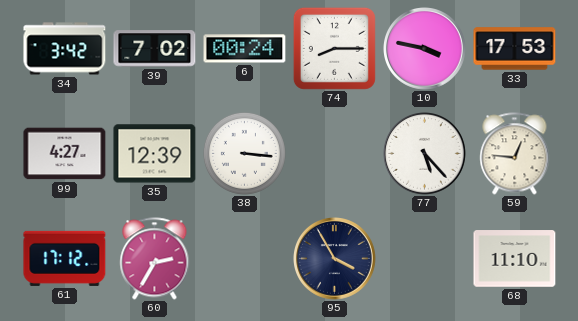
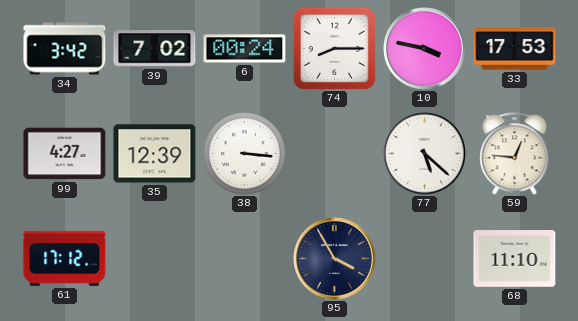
77: 5:23 -> 5:22
60: 2:35 -> none
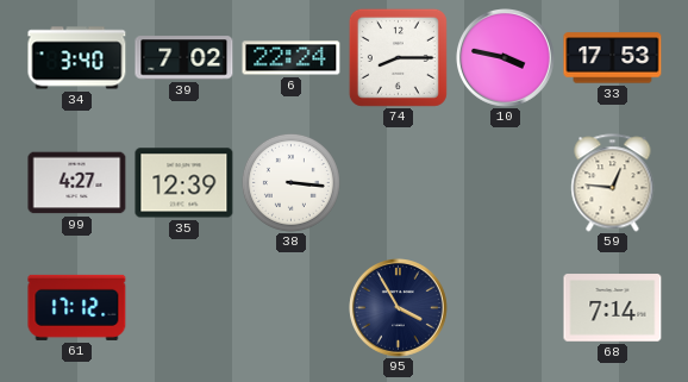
34: 3:42 -> 3:40
6: 00:24 -> 22:24
77: 5:22 -> none
68: 11:10 -> 7:14
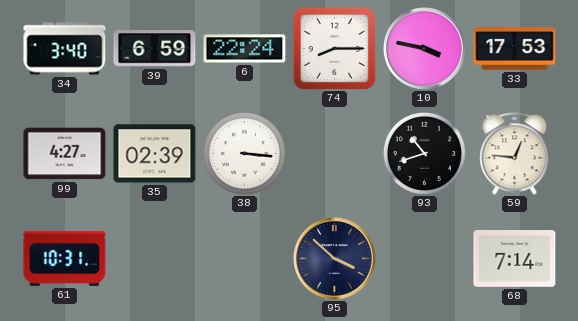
39: 7:02 -> 6:59
35: 12:39 -> 02:39
93: none -> 10:42
61: 17:12 -> 10:31
95: 3:55 -> 3:52
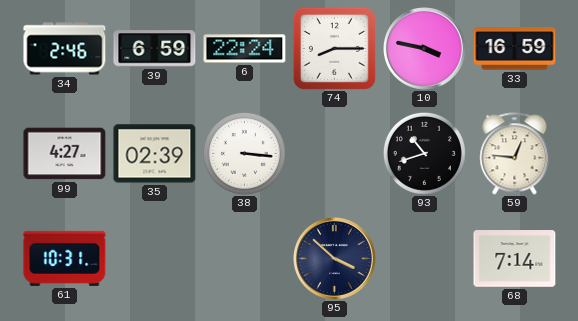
34: 3:40 -> 2:46
33: 17:53 -> 16:59
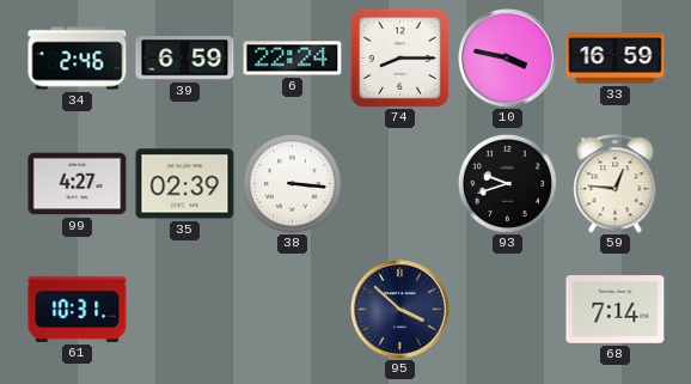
93: 10:42 -> 9:42
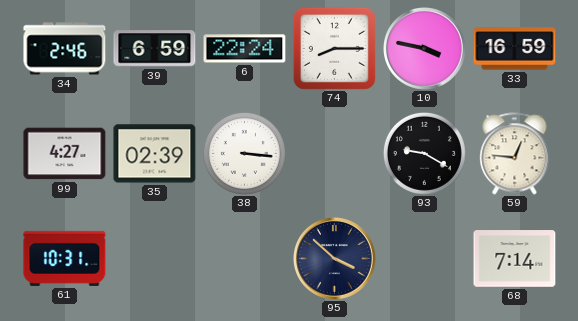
93: 9:42 -> 9:20
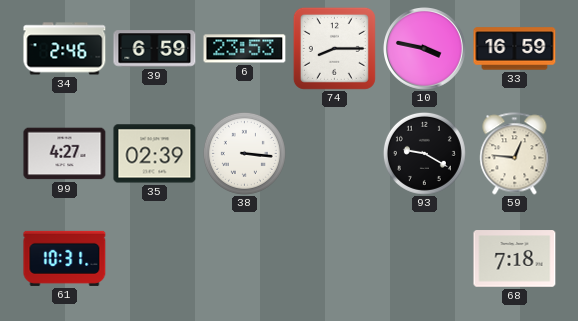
6: 22:24 -> 23:53
95: 3:52 -> none
68: 7:14 -> 7:18
